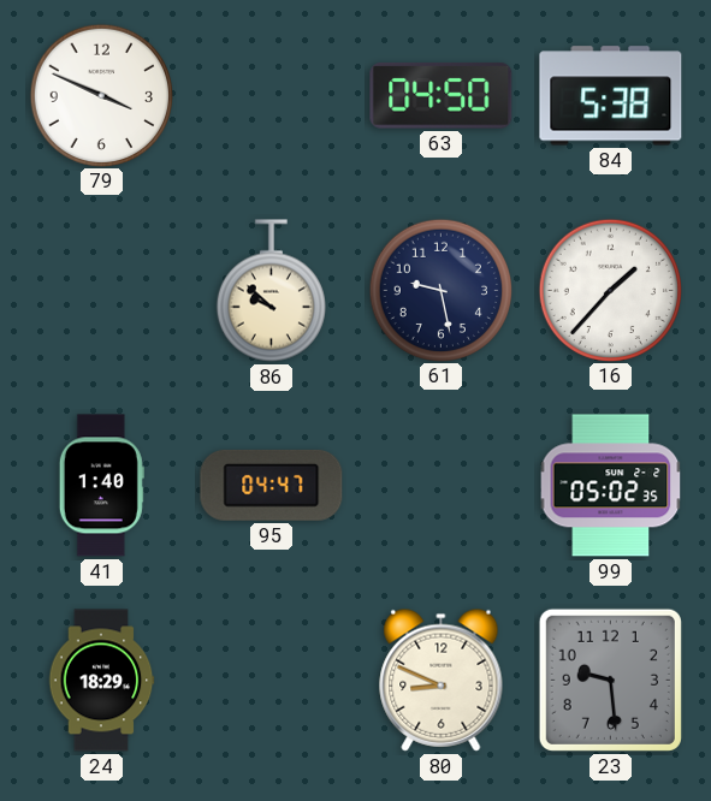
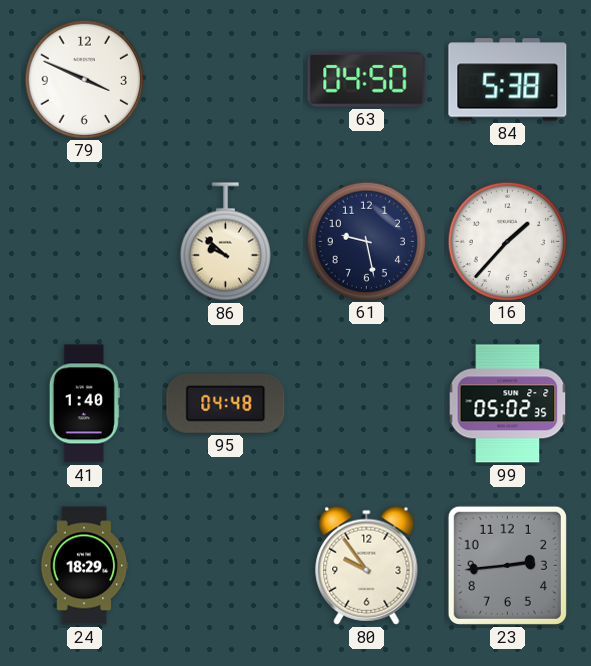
95: 04:47 -> 04:48
80: 8:49 -> 9:54
23: 9:29 -> 2:44
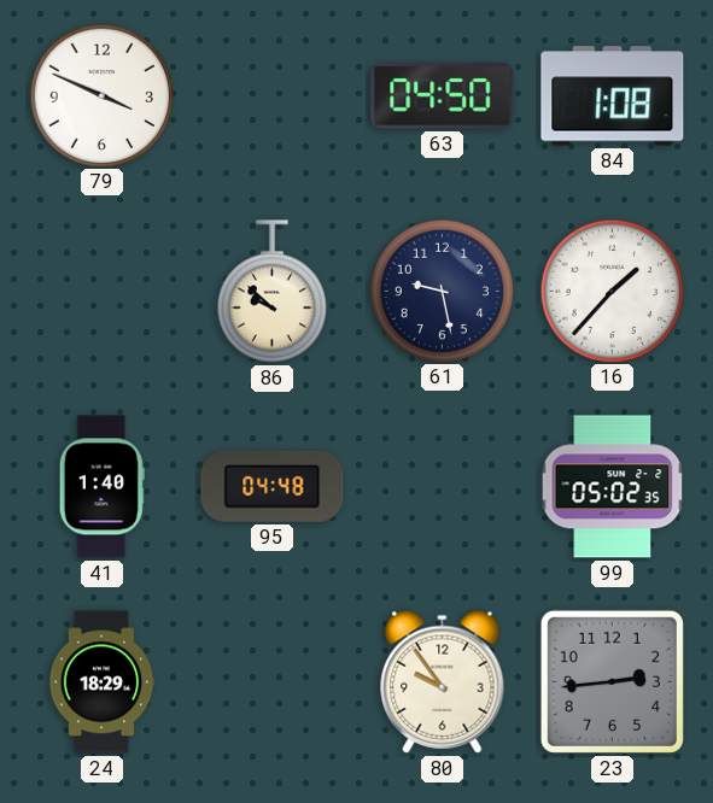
84: 5:38 -> 1:08
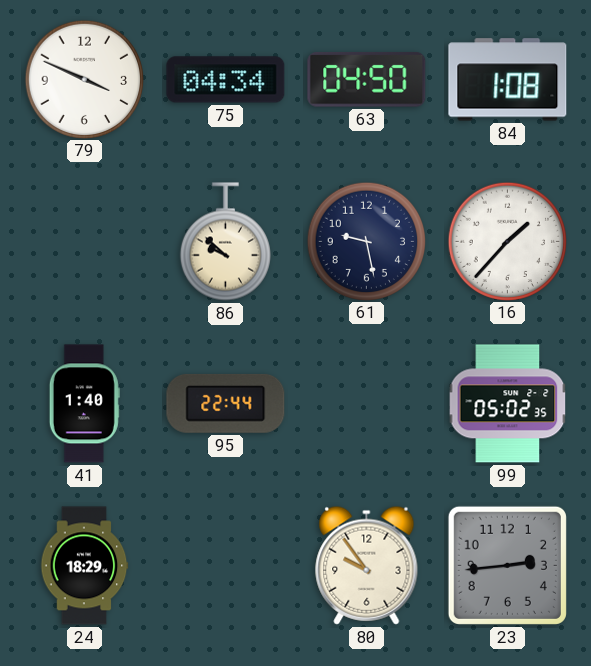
75: none -> 04:34
95: 04:48 -> 22:44
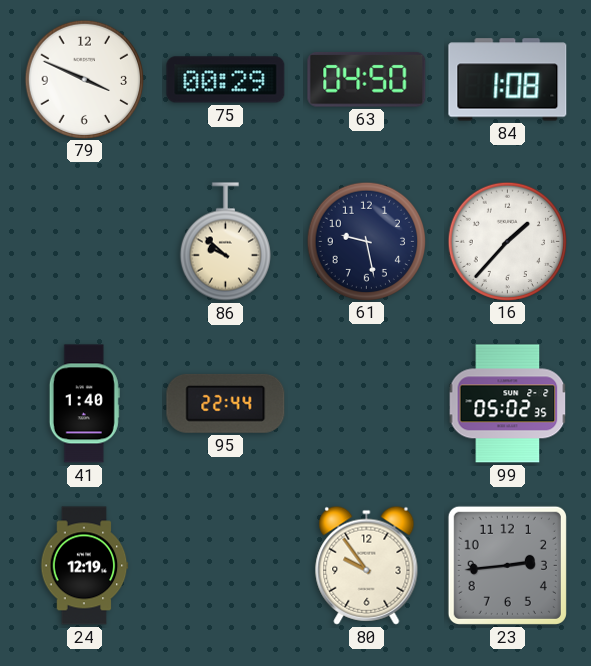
75: 04:34 -> 00:29
24: 18:29 -> 12:19
